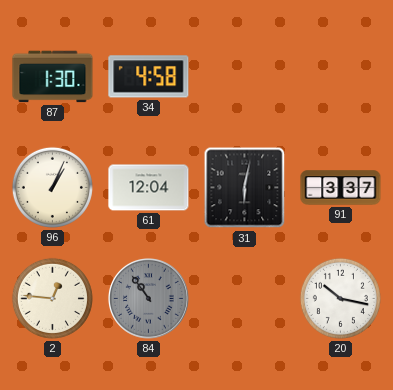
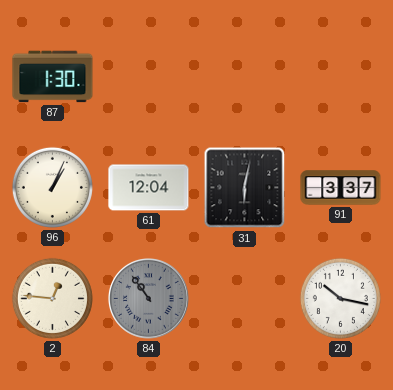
34: 4:58 -> none
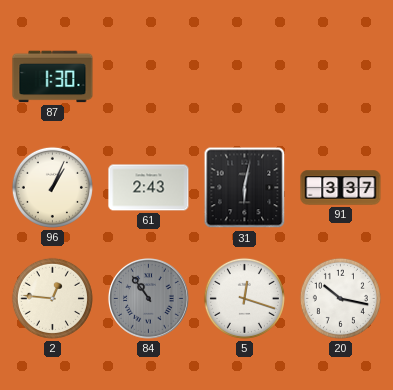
61: 12:04 -> 2:43
5: none -> 12:18
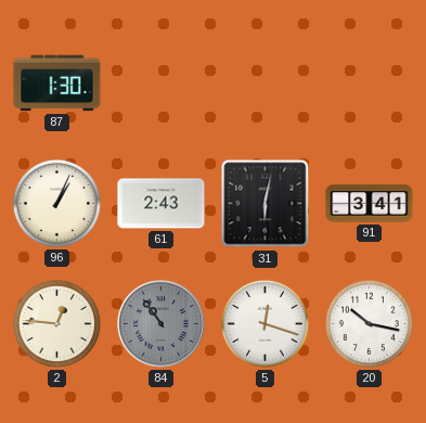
91: 3:37 -> 3:41
